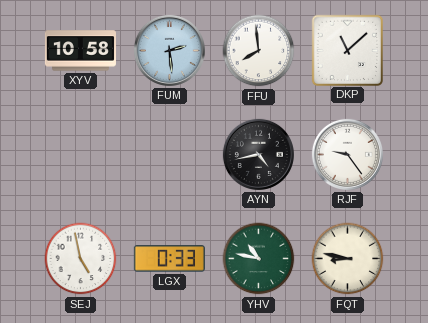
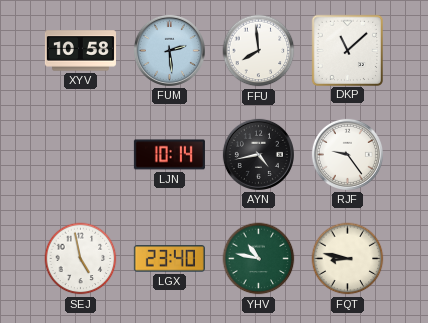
LJN: none -> 10:14
LGX: 0:33 -> 23:40
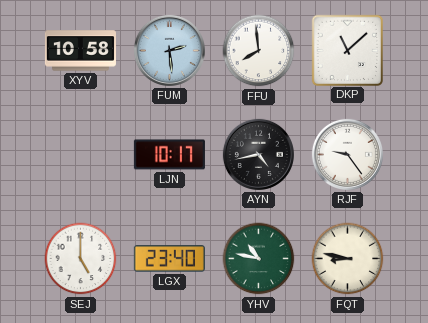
LJN: 10:14 -> 10:17
SEJ: 4:58 -> 5:00
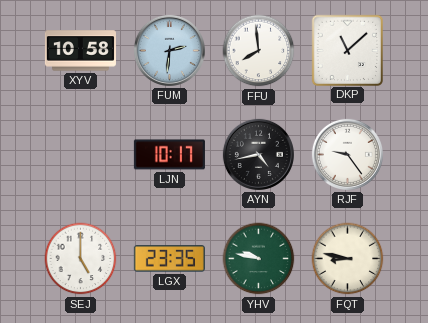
FUM: 2:29 -> 2:31
LGX: 23:40 -> 23:35
YHV: 10:47 -> 9:47
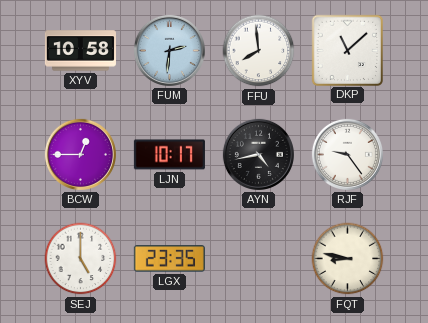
BCW: none -> 12:45
YHV: 9:47 -> none
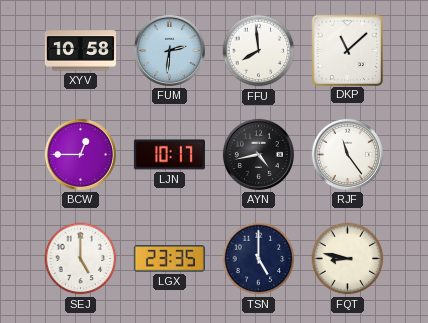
RJF: 9:24 -> 11:24
TSN: none -> 5:00
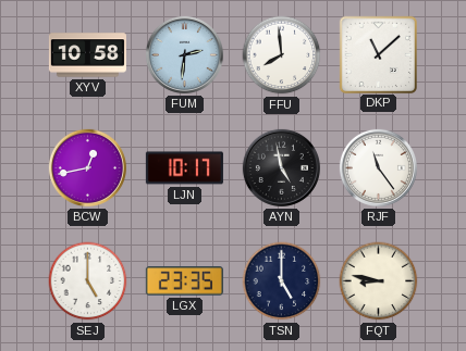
BCW: 12:45 -> 12:43
AYN: 4:43 -> 4:58
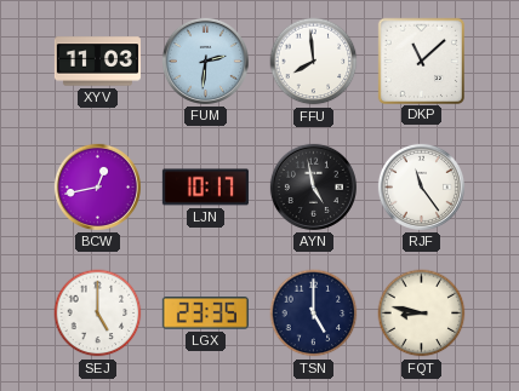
XYV: 10:58 -> 11:03
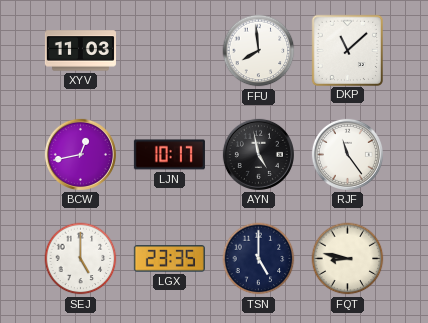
FUM: 2:31 -> none
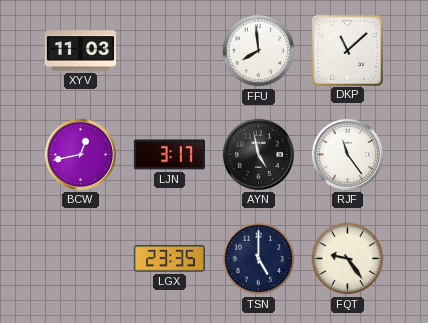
LJN: 10:17 -> 3:17
SEJ: 5:00 -> none
FQT: 8:47 -> 9:24
